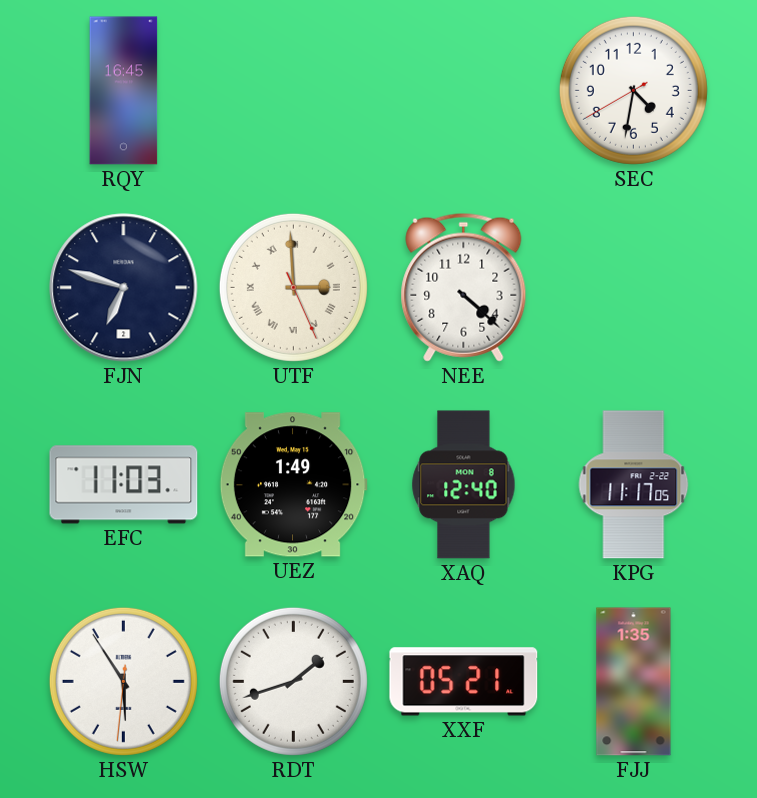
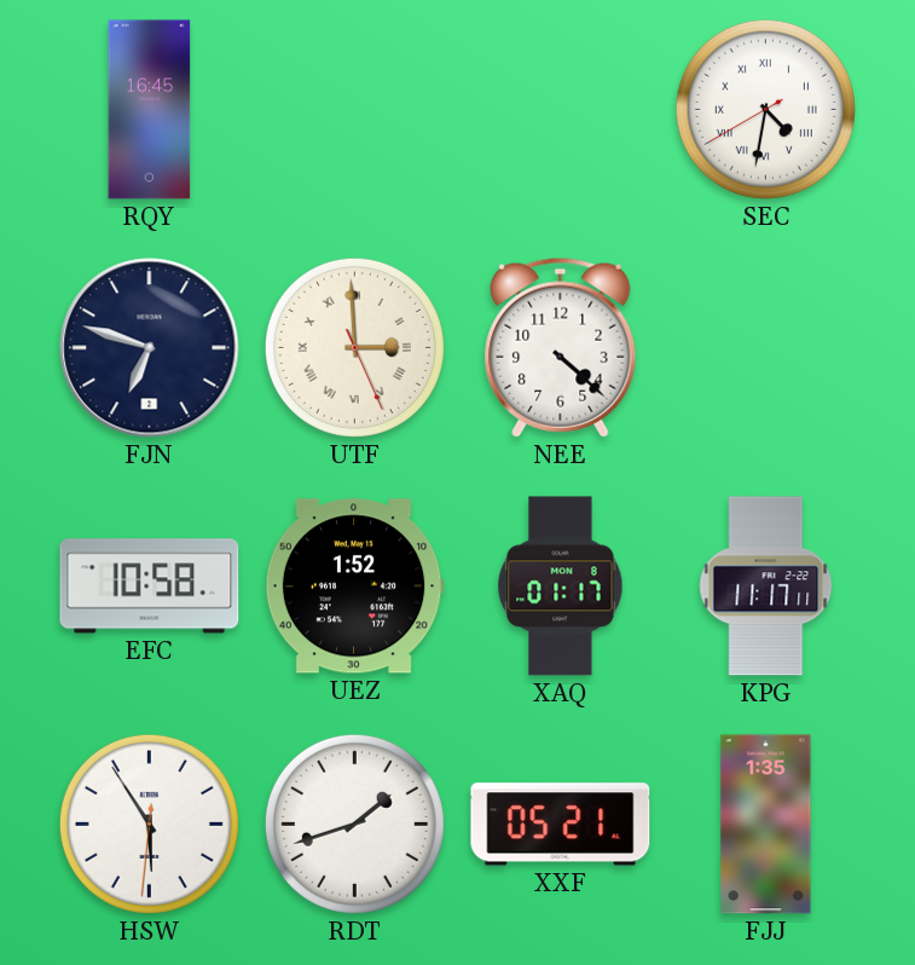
SEC numerals: Arabic -> Roman
EFC: 11:03 -> 10:58
UEZ: 1:49 -> 1:52
XAQ: 12:40 -> 01:17
KPG: 11:17:05 -> 11:17:11
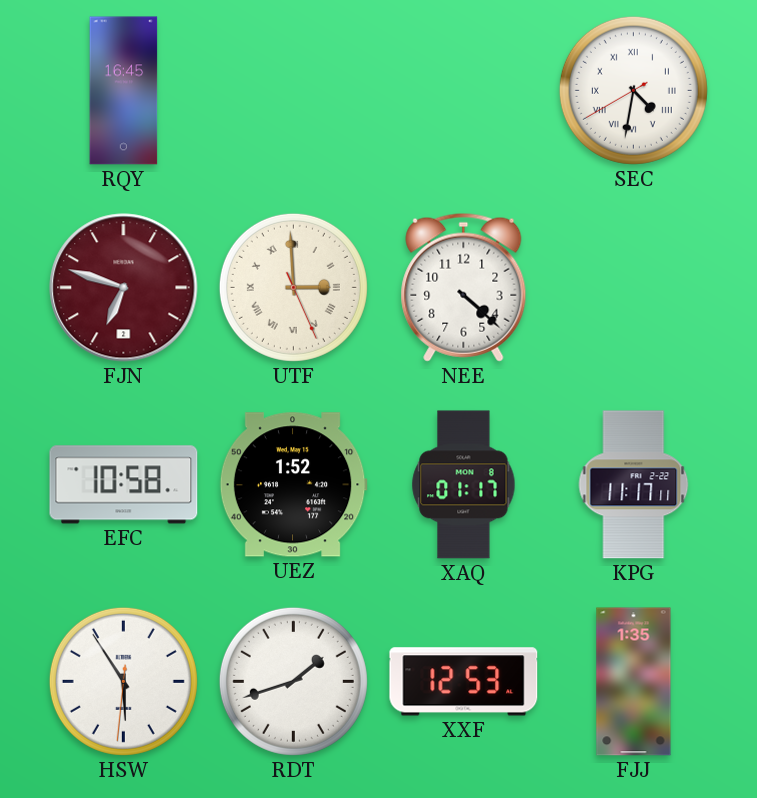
FJN dial: navy -> burgundy
XXF: 05:21 -> 12:53
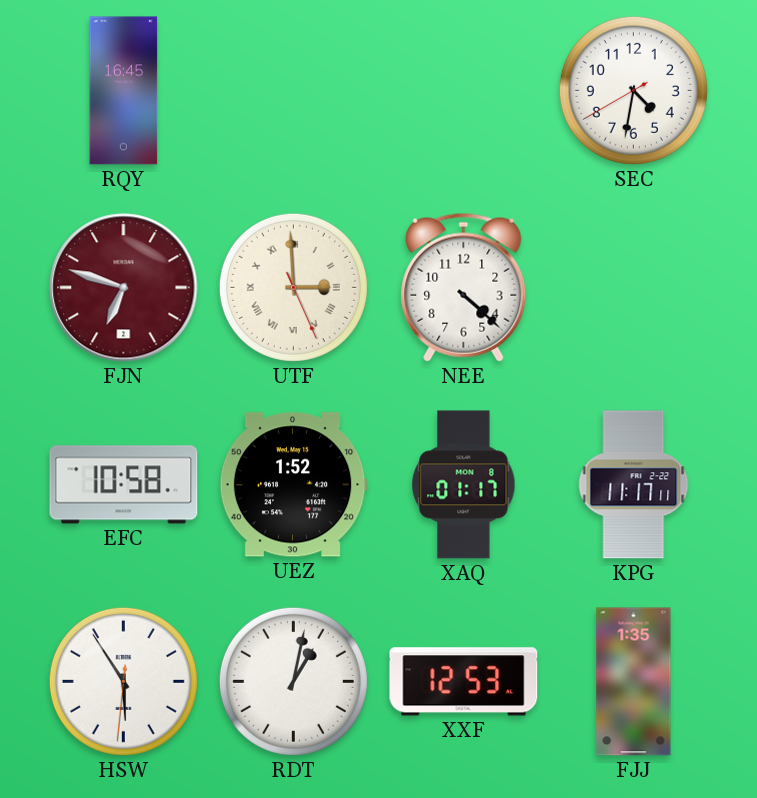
SEC numerals: Roman -> Arabic
RDT: 1:42 -> 1:02
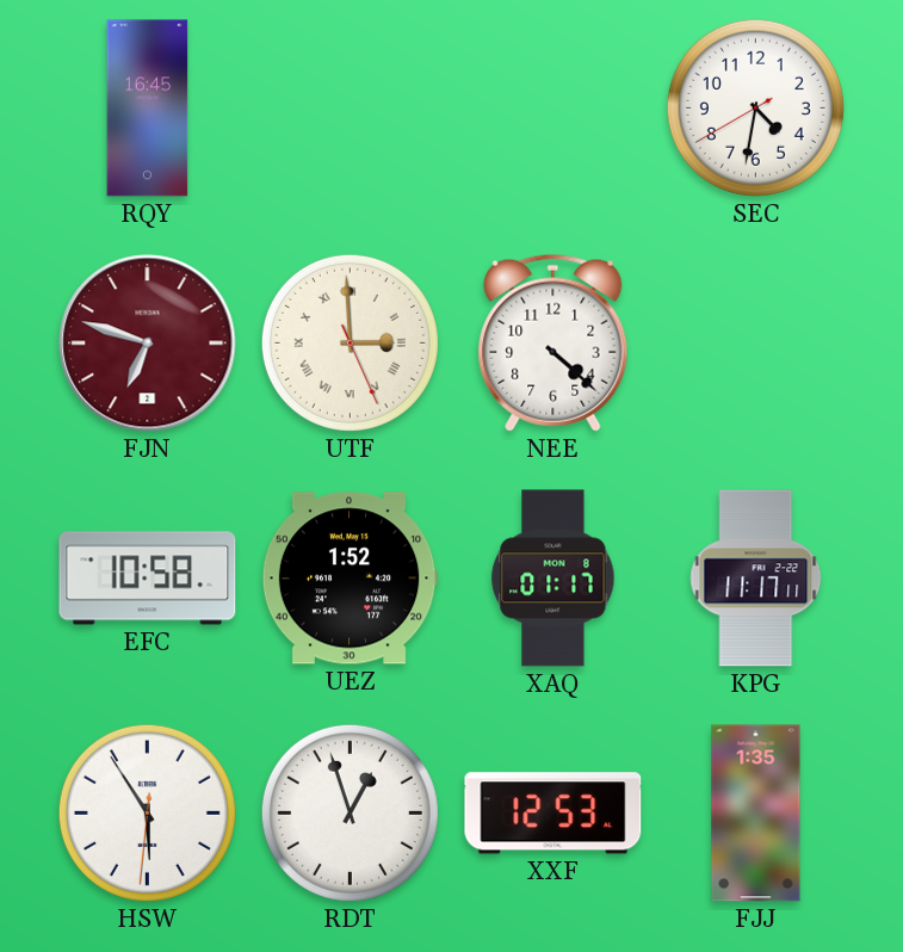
RDT: 1:02 -> 12:57
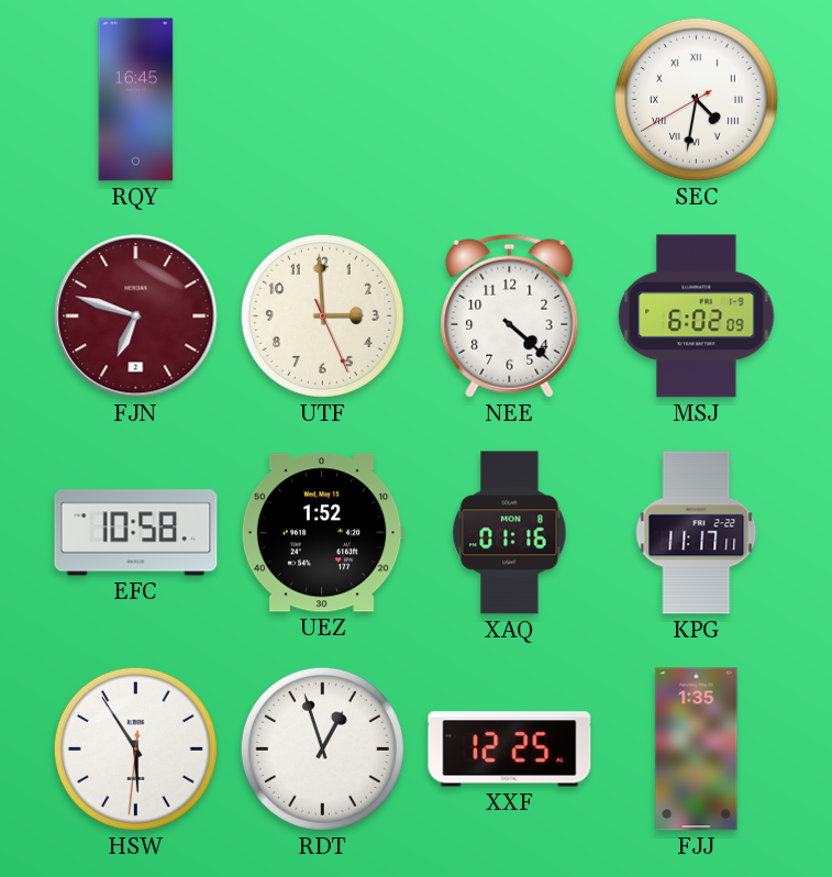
SEC numerals: Arabic -> Roman
UTF numerals: Roman -> Arabic
MSJ: none -> 6:02
XAQ: 01:17 -> 01:16
XXF: 12:53 -> 12:25
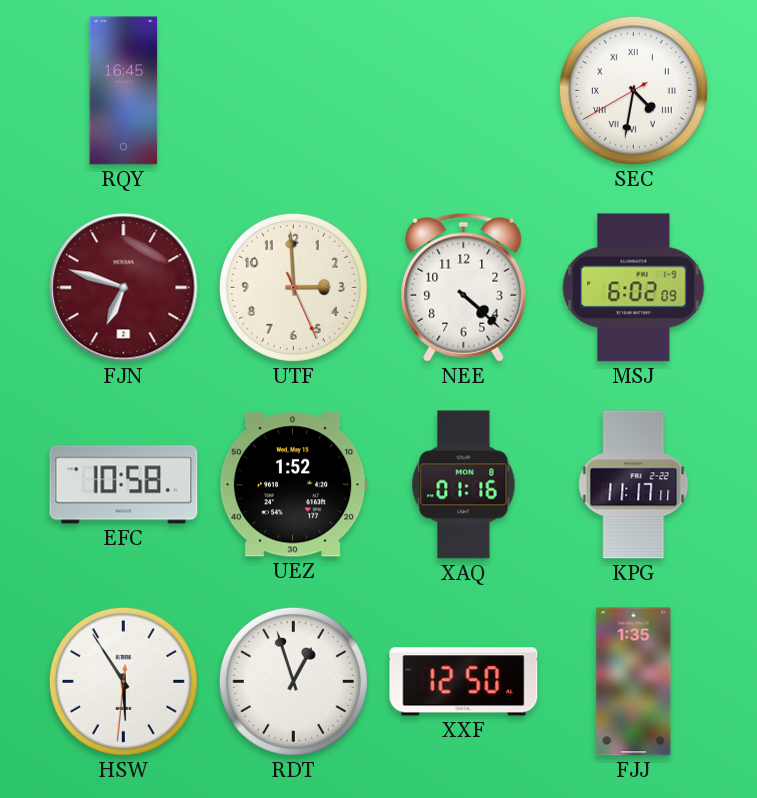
XXF: 12:25 -> 12:50
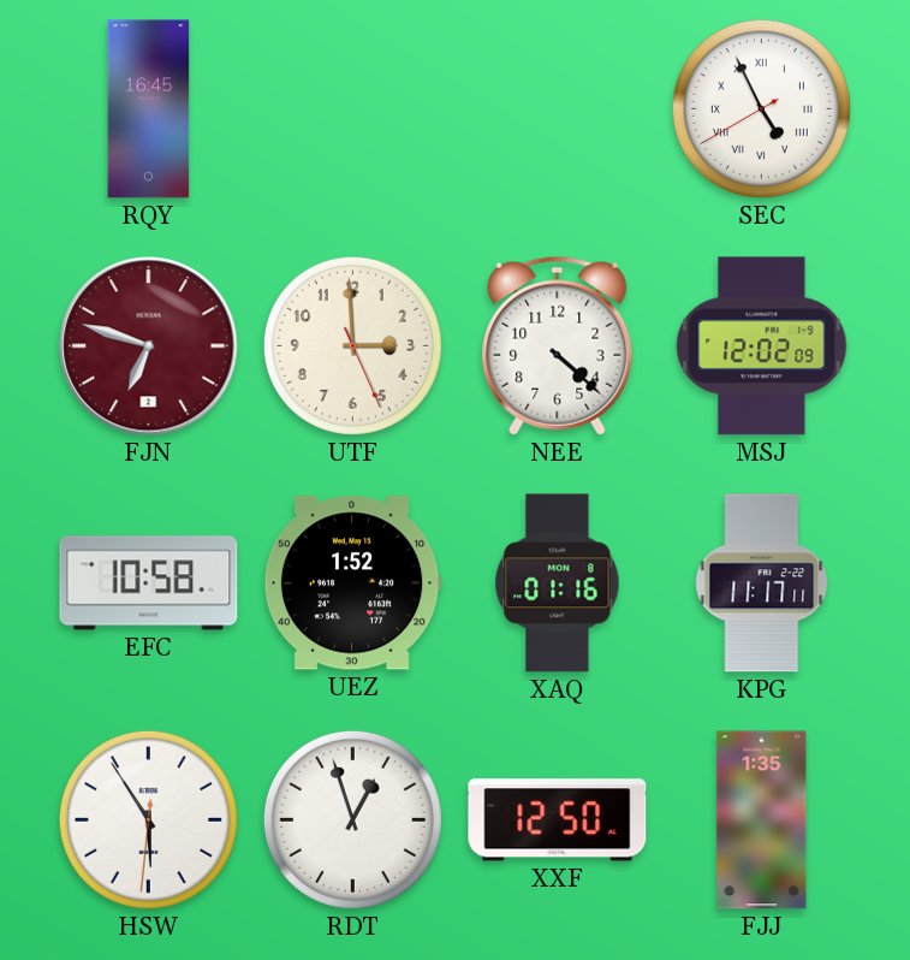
SEC: 4:31 -> 4:55
MSJ: 6:02 -> 12:02
